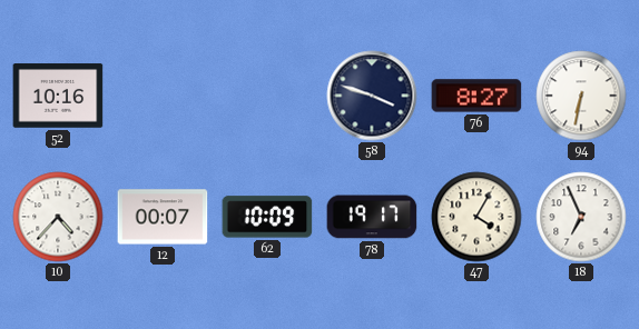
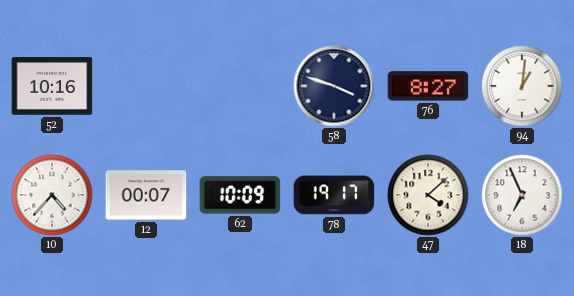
94: 6:32 -> 1:01
47: 4:05 -> 4:08
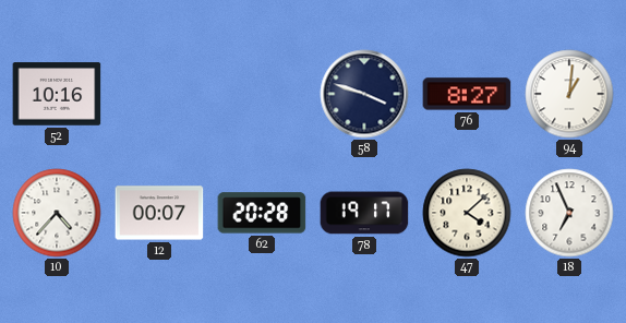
62: 10:09 -> 20:28
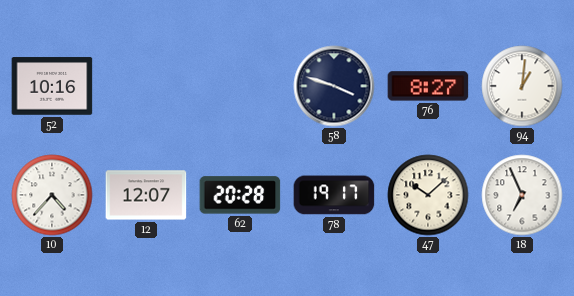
12: 00:07 -> 12:07
47: 4:08 -> 10:08
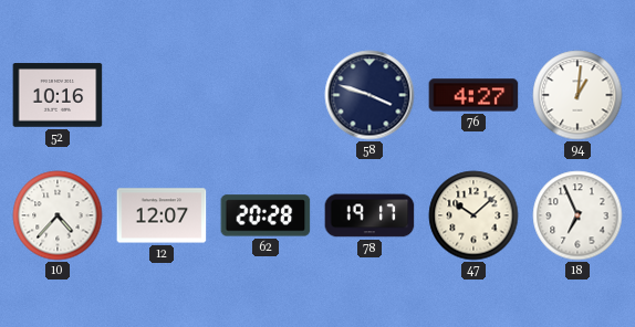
76: 8:27 -> 4:27
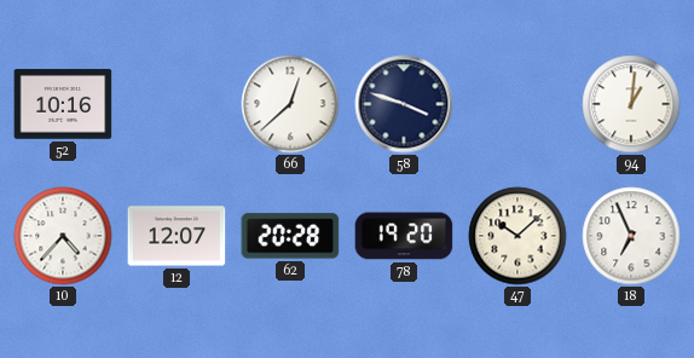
66: none -> 12:38
76: 4:27 -> none
78: 19:17 -> 19:20
